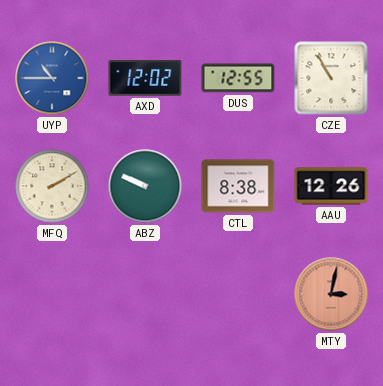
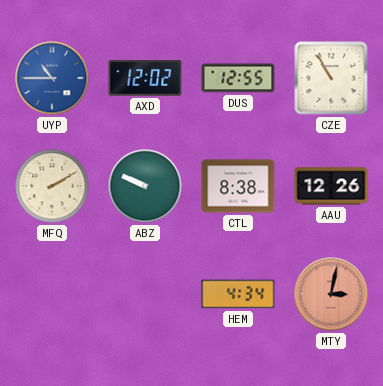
HEM: none -> 4:34
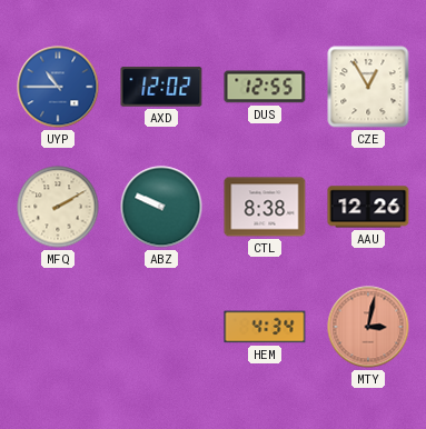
CZE: 10:55 -> 12:55
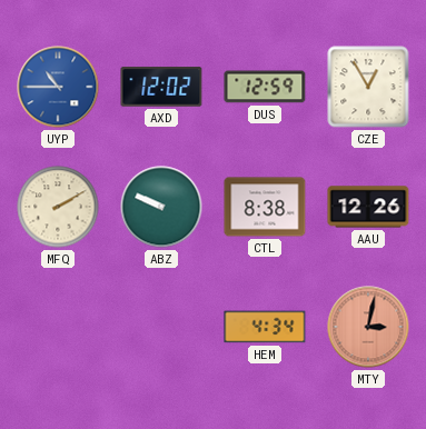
DUS: 12:55 -> 12:59
